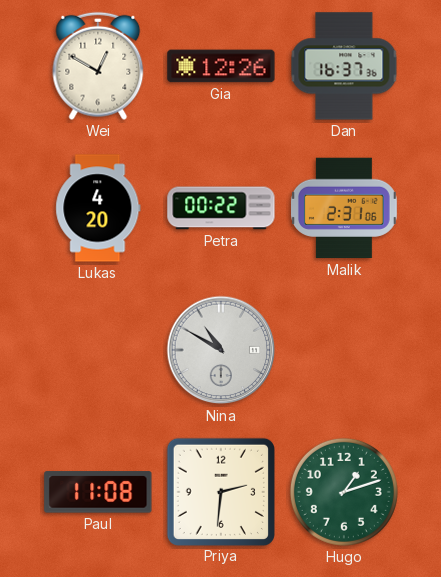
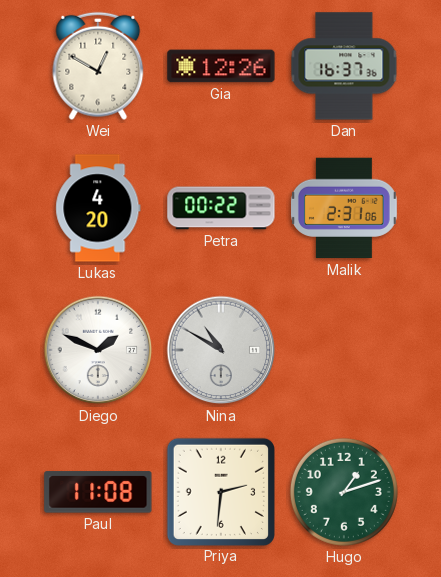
Diego: none -> 1:49
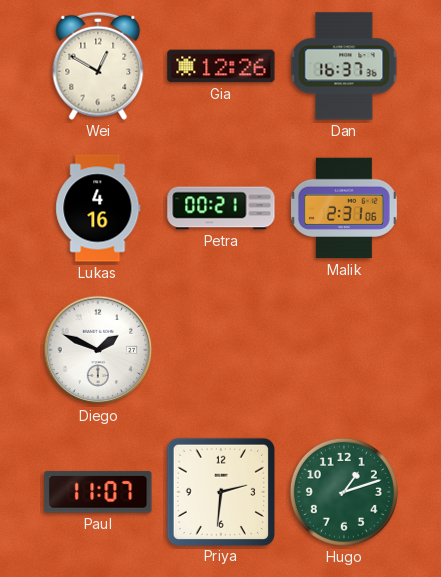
Lukas: 4:20 -> 4:16
Petra: 00:22 -> 00:21
Nina: 10:50 -> none
Paul: 11:08 -> 11:07
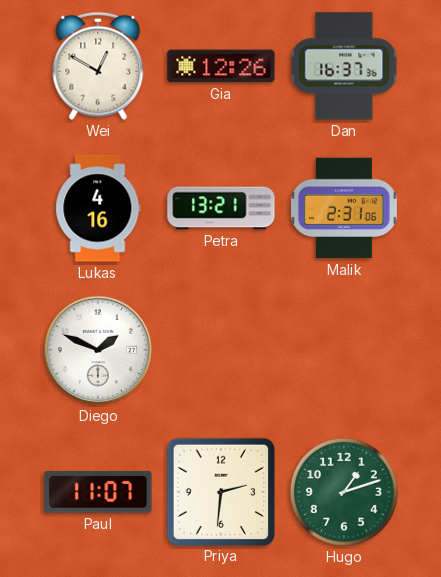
Petra: 00:21 -> 13:21
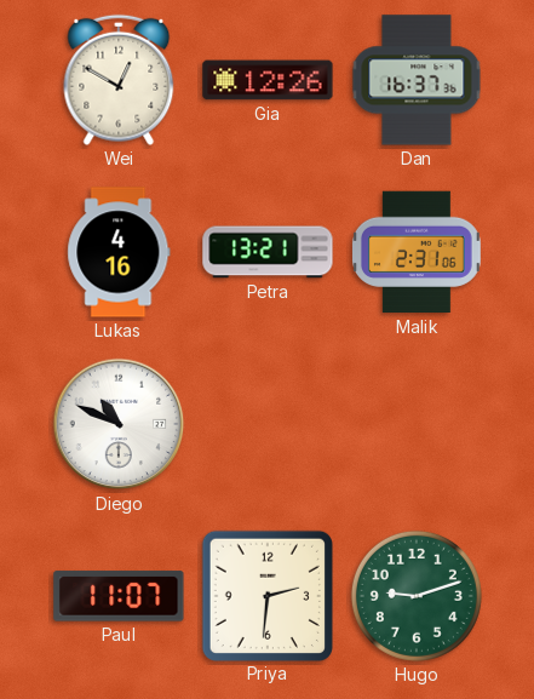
Diego: 1:49 -> 10:49
Hugo: 1:12 -> 9:12
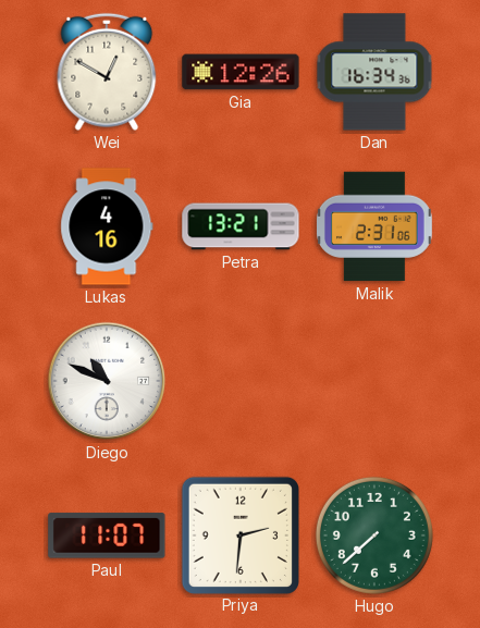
Dan: 16:37 -> 16:34
Hugo: 9:12 -> 7:38
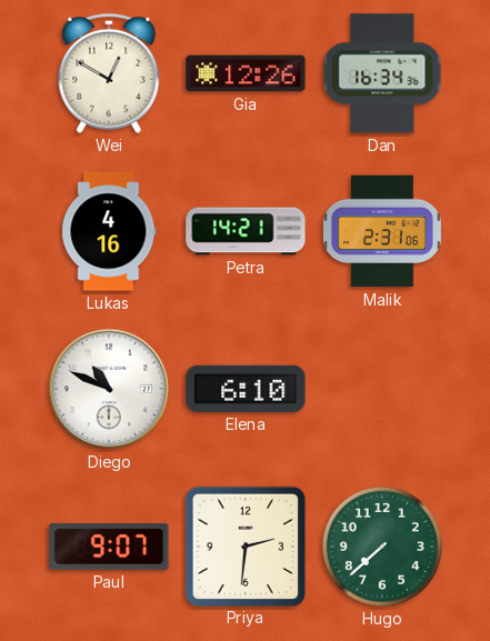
Petra: 13:21 -> 14:21
Elena: none -> 6:10
Paul: 11:07 -> 9:07
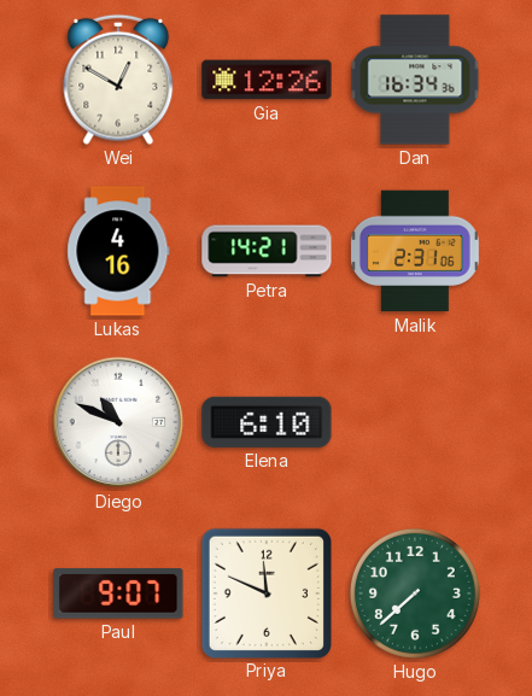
Priya: 2:31 -> 11:49
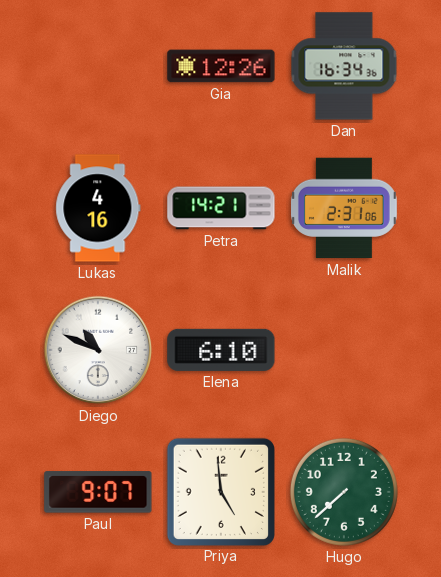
Wei: 12:50 -> none
Priya: 11:49 -> 4:59
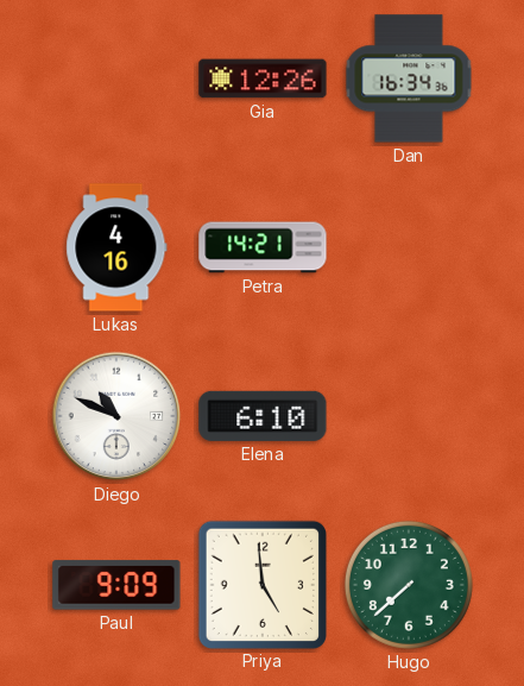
Malik: 2:31 -> none
Paul: 9:07 -> 9:09
